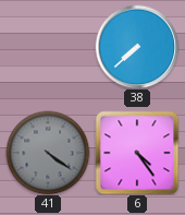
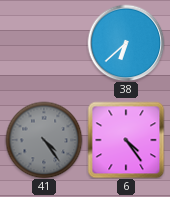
38: 7:38 -> 6:38
41: 4:21 -> 4:24
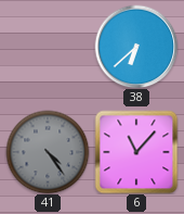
6: 4:24 -> 11:07
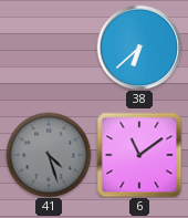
41: 4:24 -> 4:27
6: 11:07 -> 11:09
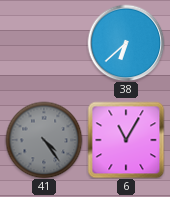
41: 4:27 -> 4:24
6: 11:09 -> 11:05
